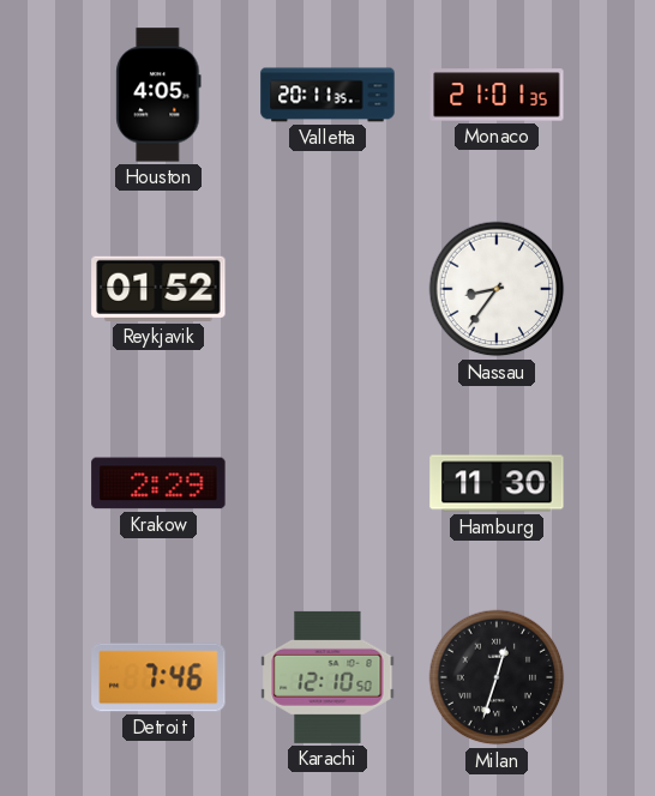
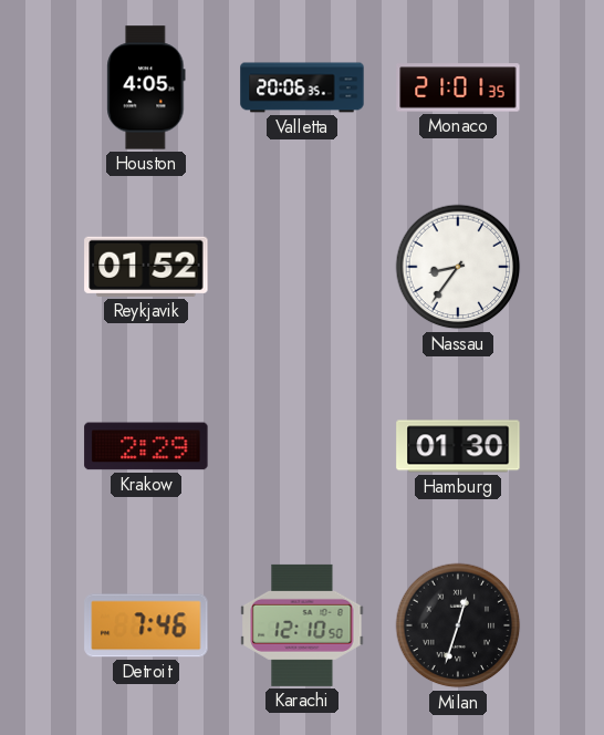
Valletta: 20:11 -> 20:06
Hamburg: 11:30 -> 01:30
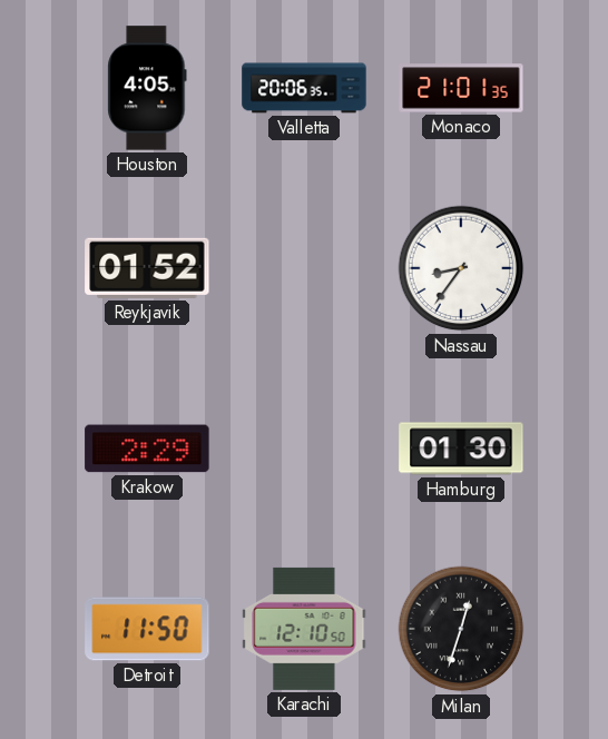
Detroit: 7:46 -> 11:50
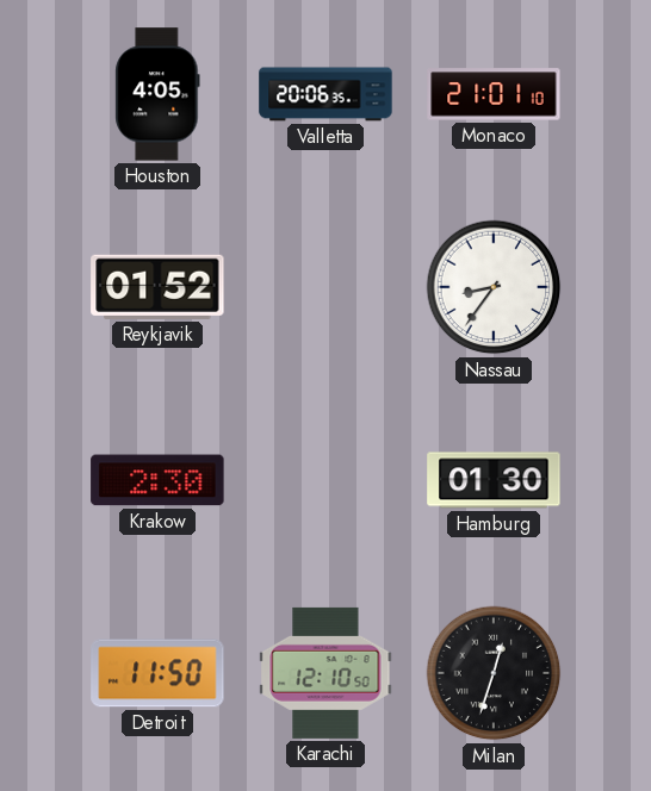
Monaco: 21:01:35 -> 21:01:10
Krakow: 2:29 -> 2:30
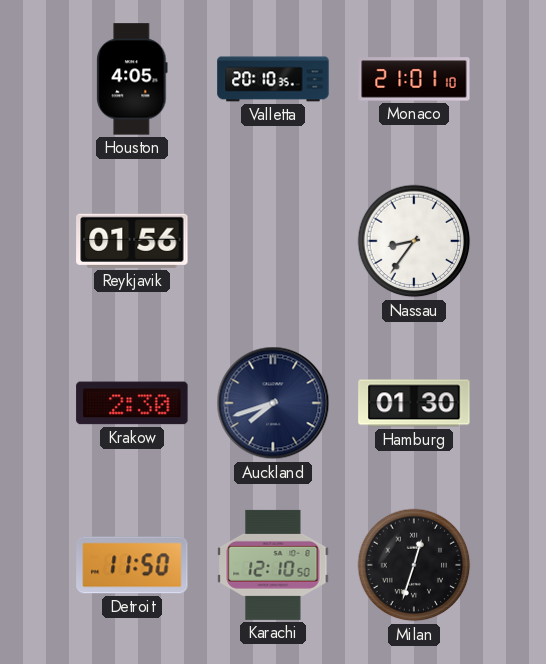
Valletta: 20:06 -> 20:10
Reykjavik: 01:52 -> 01:56
Auckland: none -> 7:42
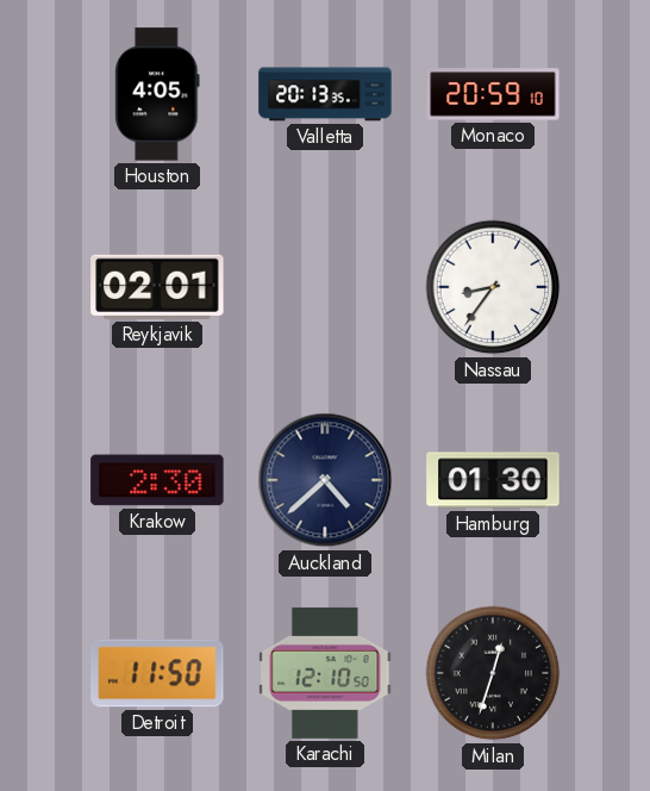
Valletta: 20:10 -> 20:13
Monaco: 21:01 -> 20:59
Reykjavik: 01:56 -> 02:01
Auckland: 7:42 -> 4:38
